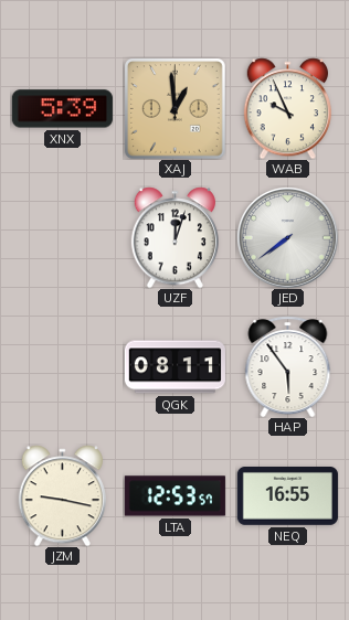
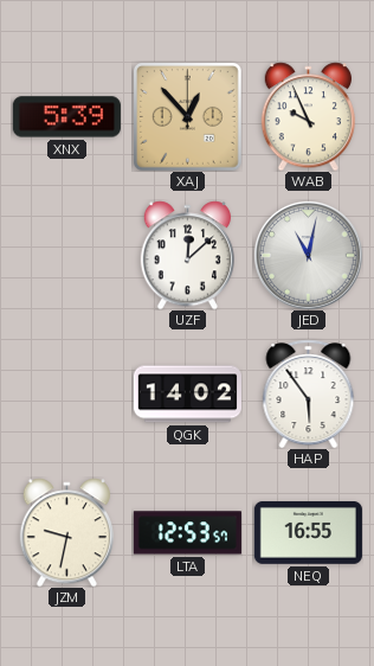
XAJ: 12:59 -> 12:53
UZF: 12:03 -> 12:08
JED: 7:39 -> 11:02
QGK: 08:11 -> 14:02
JZM: 9:17 -> 9:32
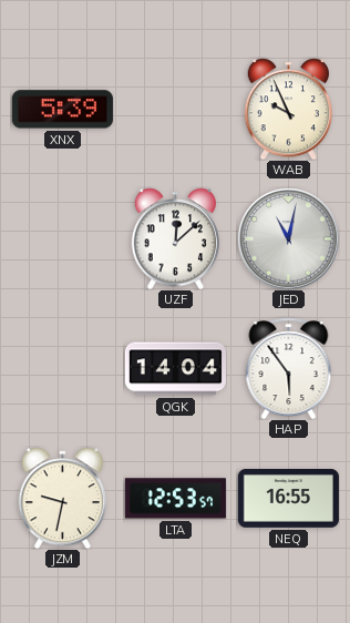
XAJ: 12:53 -> none
QGK: 14:02 -> 14:04
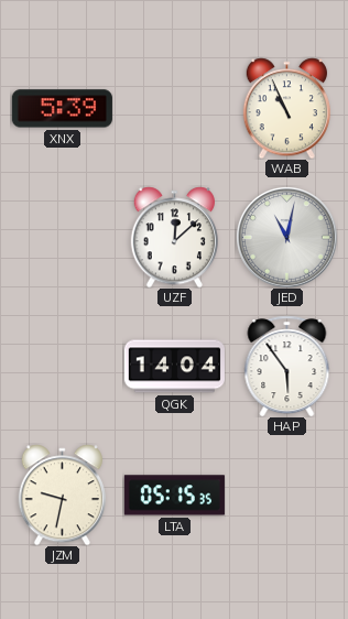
WAB: 9:56 -> 10:56
LTA: 12:53 -> 05:15
NEQ: 16:55 -> none
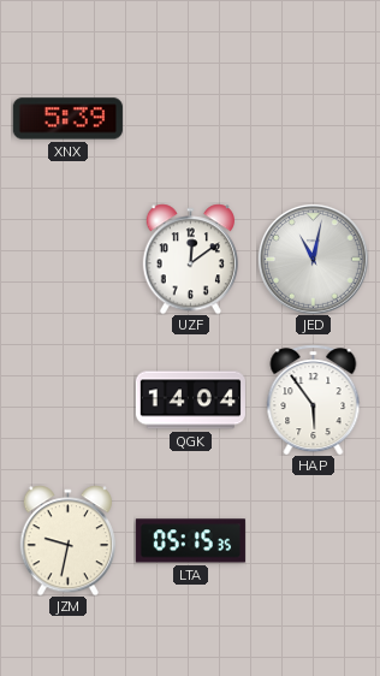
WAB: 10:56 -> none
UZF: 12:08 -> 12:09
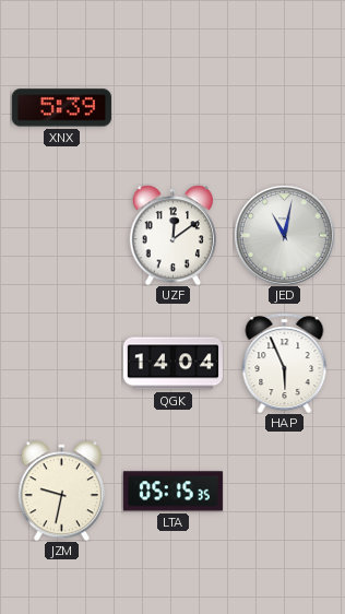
HAP: 5:54 -> 5:56
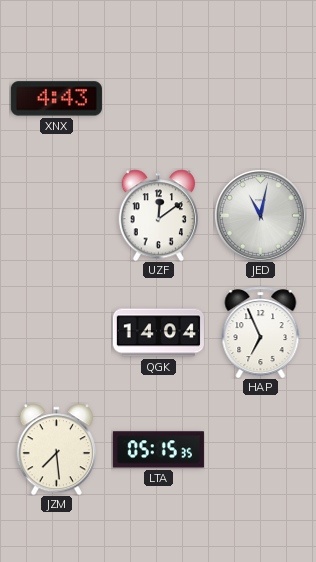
XNX: 5:39 -> 4:43
HAP: 5:56 -> 6:56
JZM: 9:32 -> 7:29
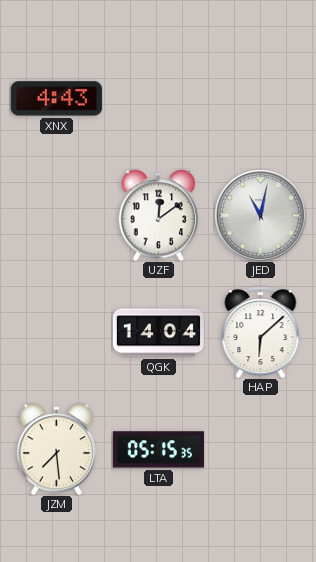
HAP: 6:56 -> 6:08
